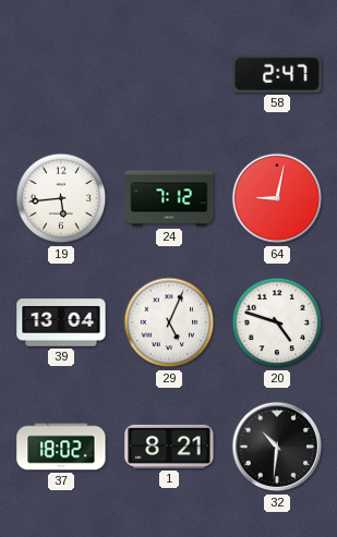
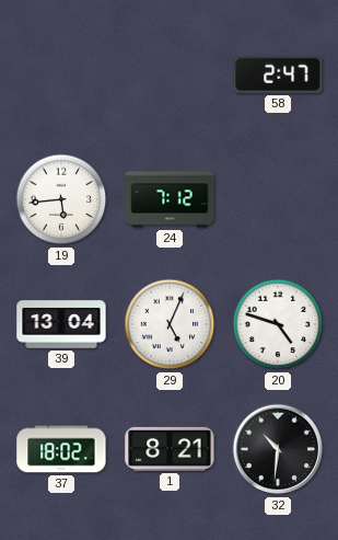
64: 9:02 -> none
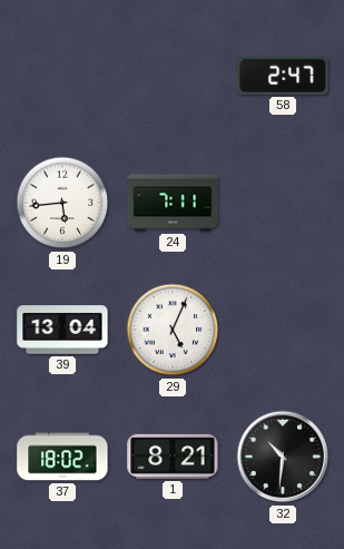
24: 7:12 -> 7:11
20: 4:48 -> none
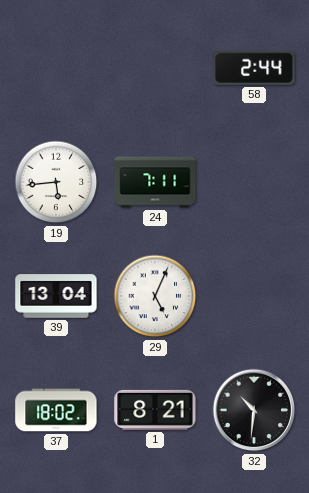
58: 2:47 -> 2:44
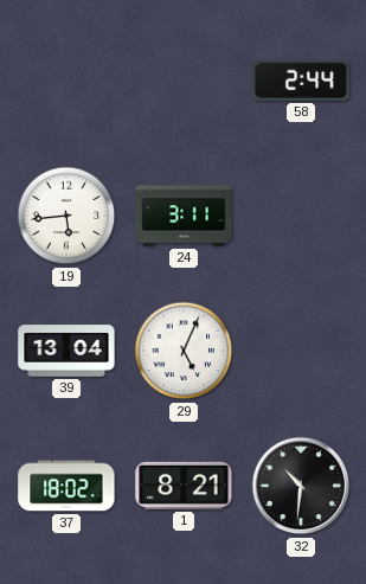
24: 7:11 -> 3:11
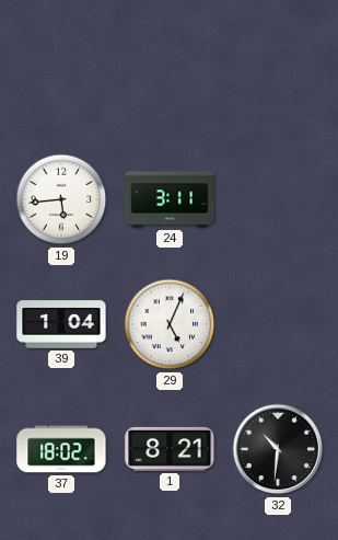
58: 2:44 -> none
39: 13:04 -> 1:04
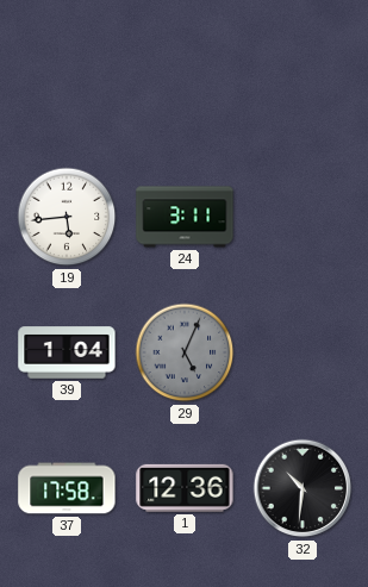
29 dial: white -> grey
37: 18:02 -> 17:58
1: 8:21 -> 12:36
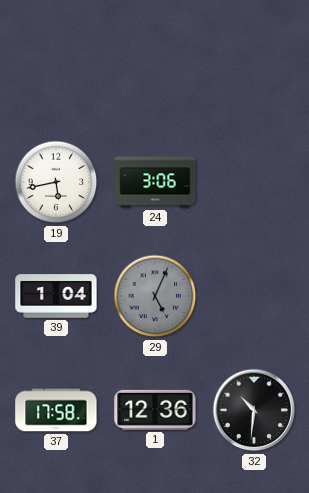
19: 5:44 -> 5:43
24: 3:11 -> 3:06
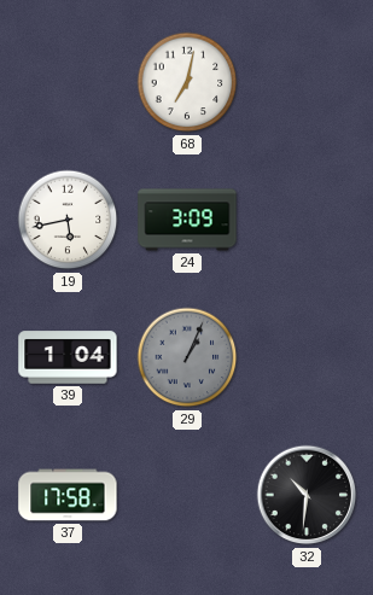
68: none -> 7:02
24: 3:06 -> 3:09
29: 5:04 -> 1:04
1: 12:36 -> none
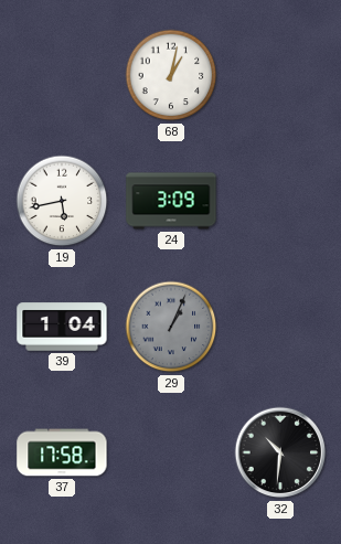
68: 7:02 -> 1:02
